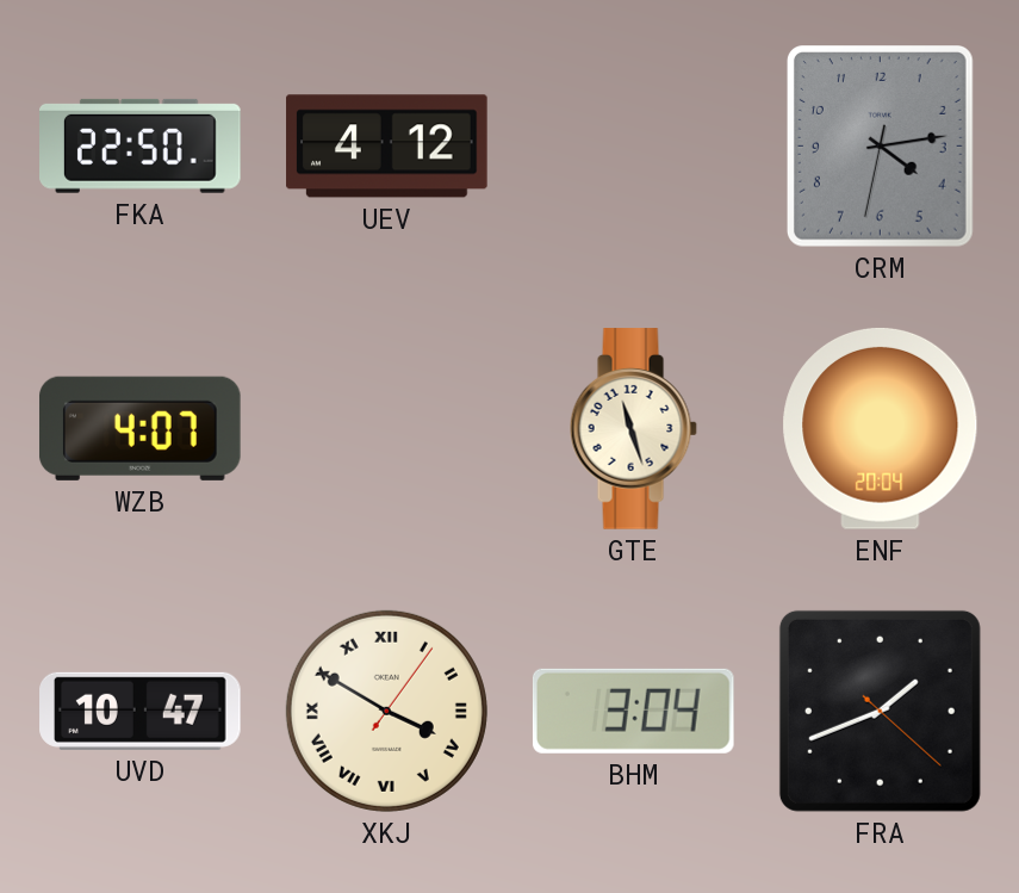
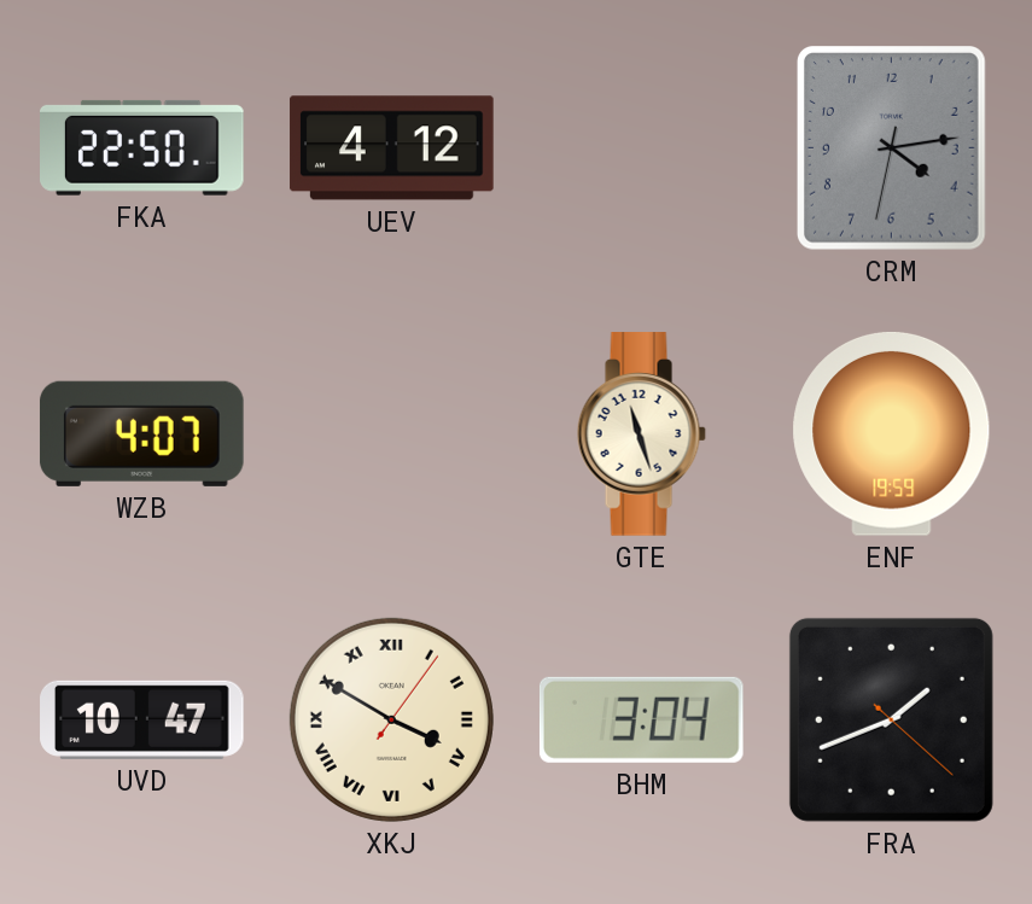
ENF: 20:04 -> 19:59
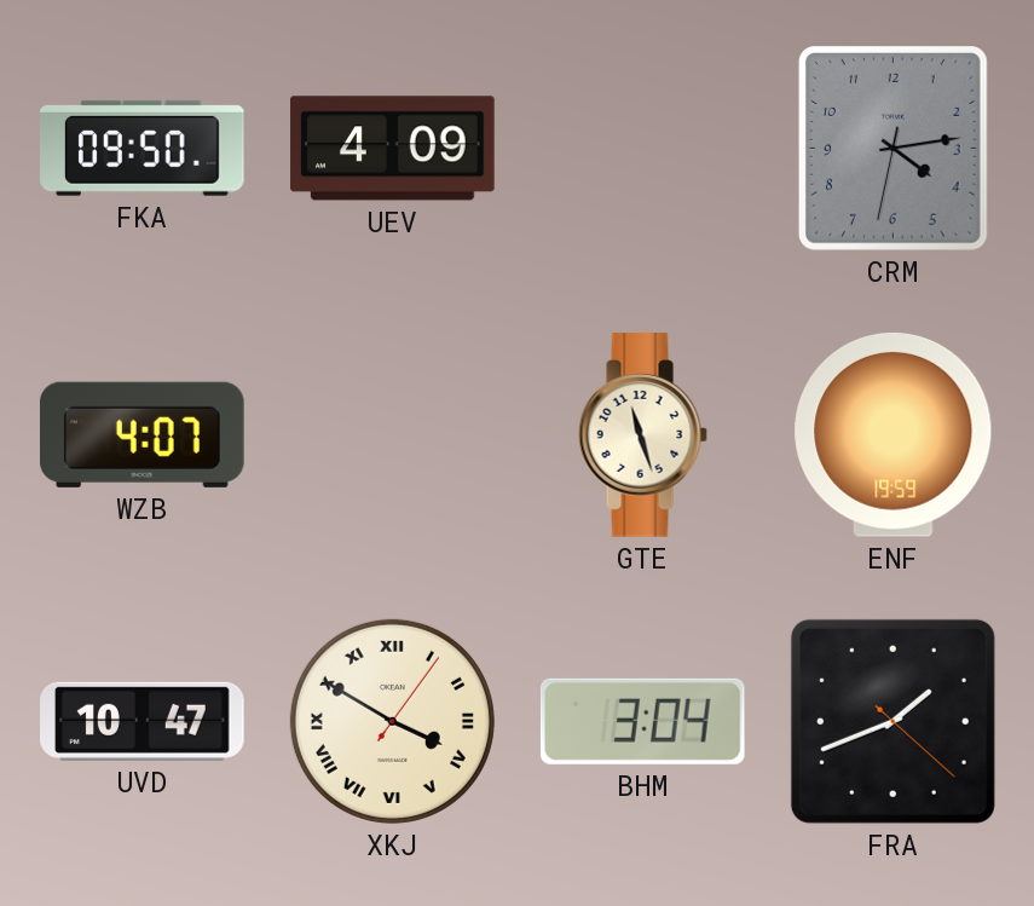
FKA: 22:50 -> 09:50
UEV: 4:12 -> 4:09
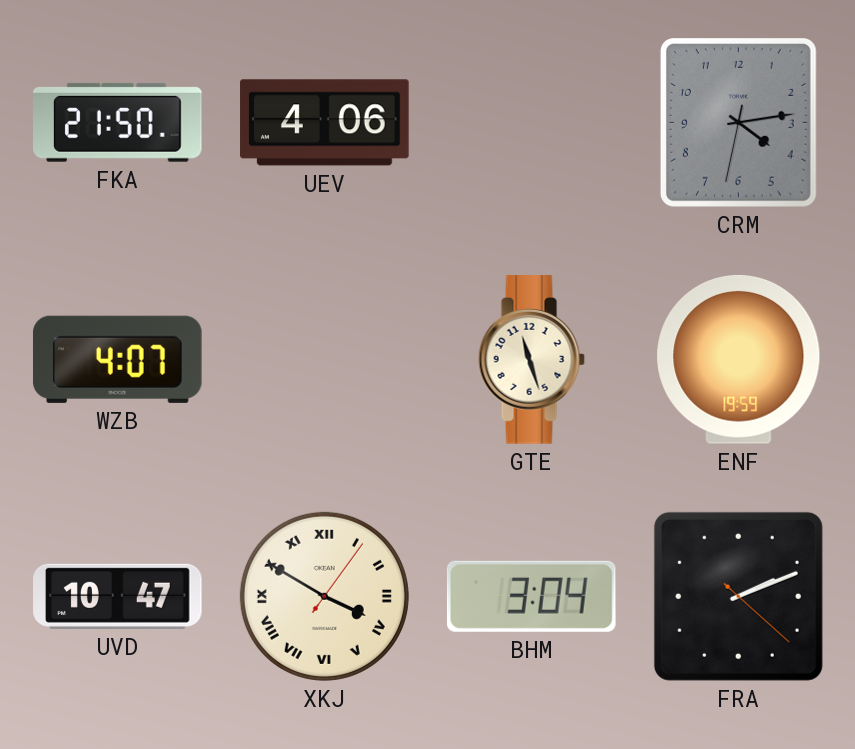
FKA: 09:50 -> 21:50
UEV: 4:09 -> 4:06
FRA: 1:41 -> 2:11
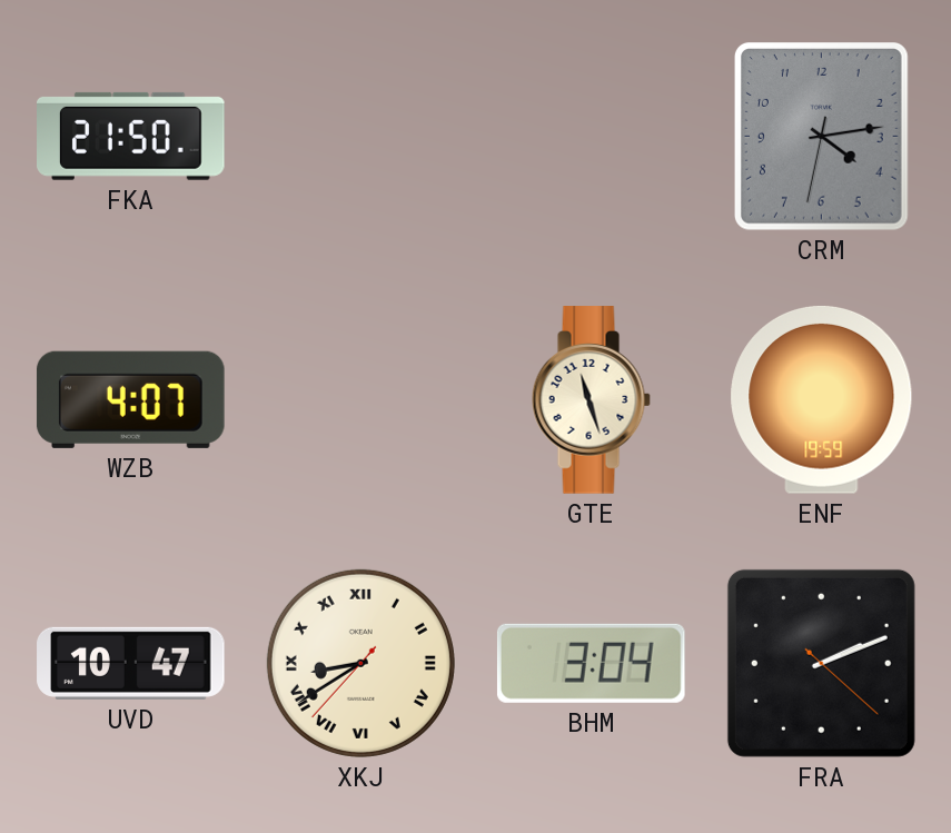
UEV: 4:06 -> none
XKJ: 3:50 -> 8:39
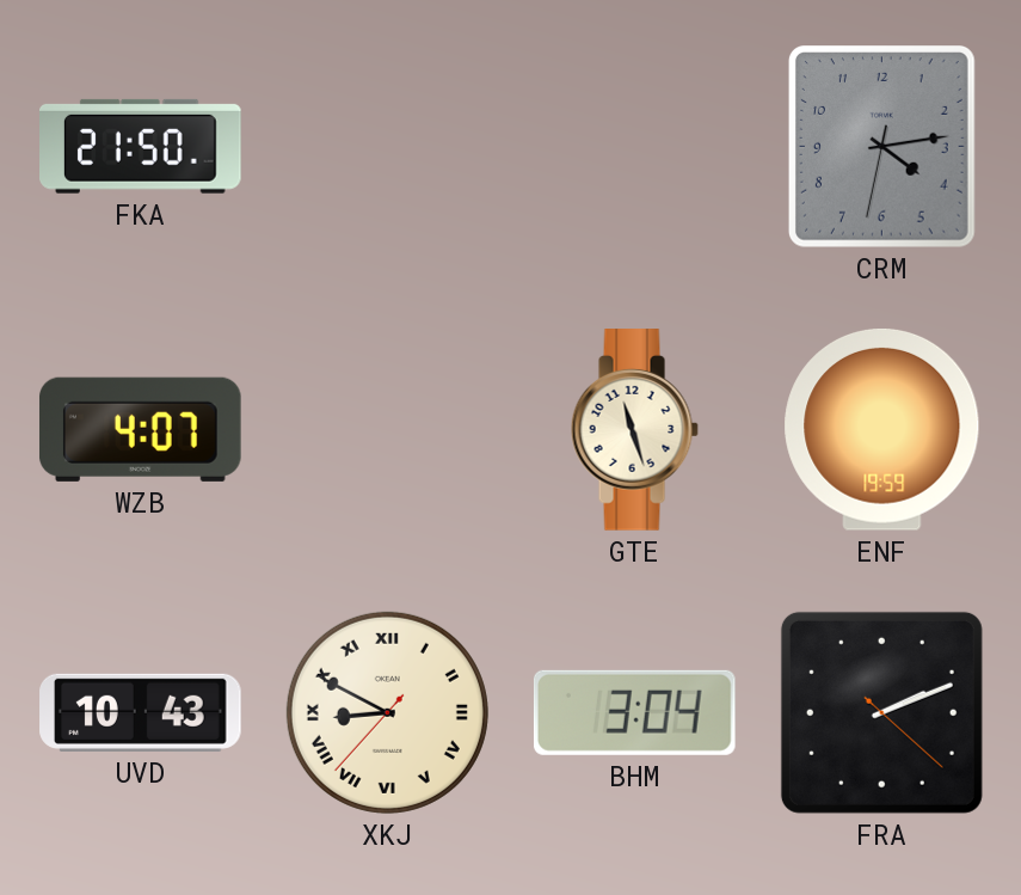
UVD: 10:47 -> 10:43
XKJ: 8:39 -> 8:49
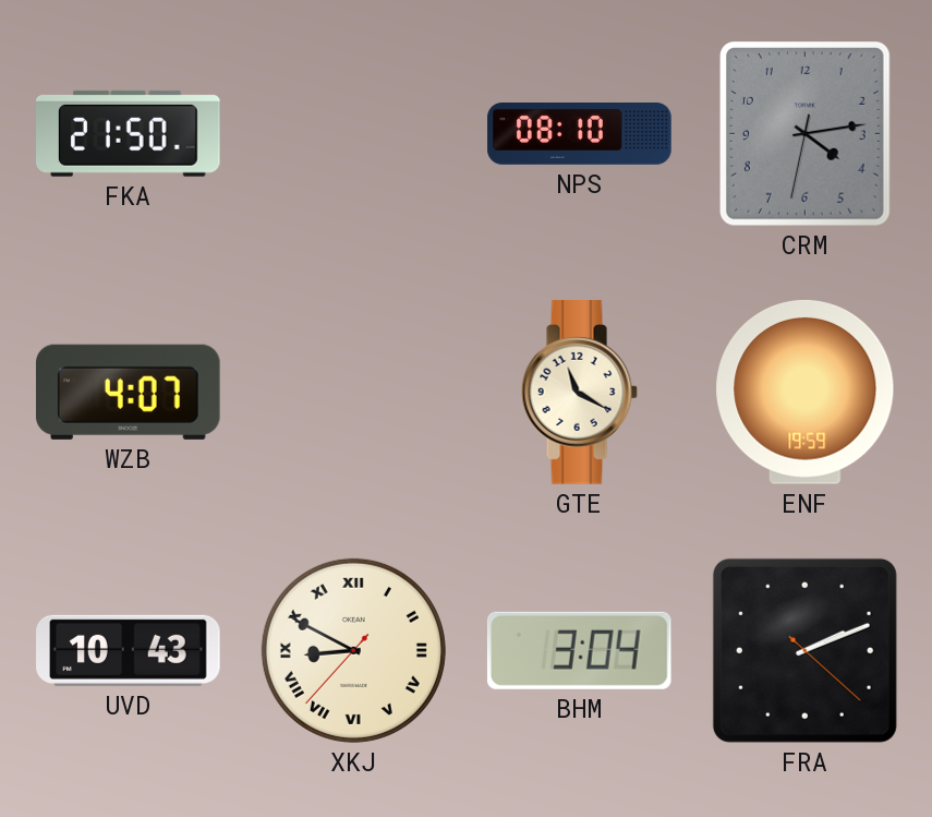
NPS: none -> 08:10
GTE: 11:27 -> 11:20
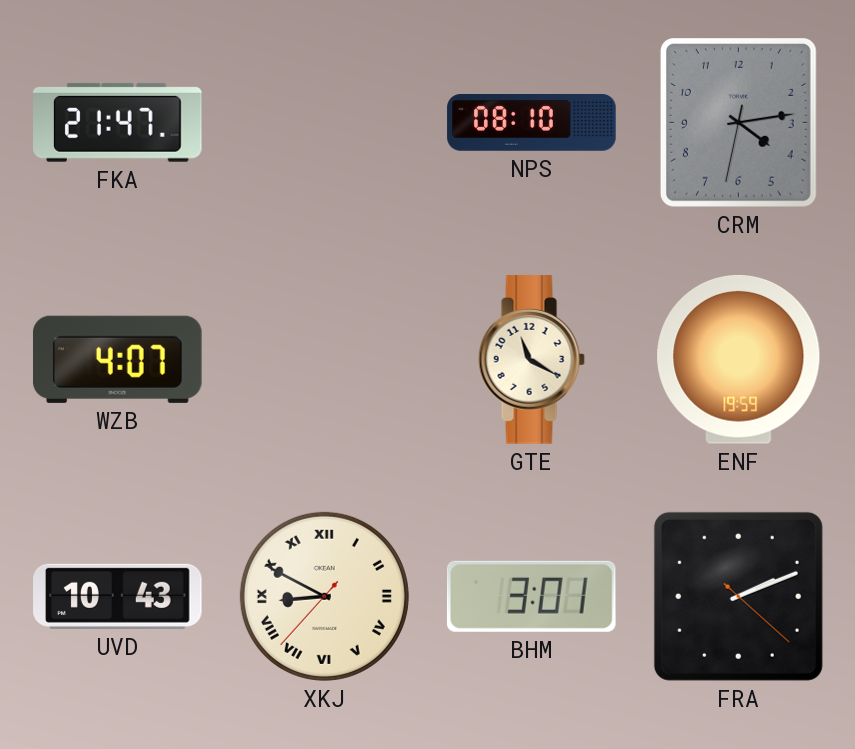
FKA: 21:50 -> 21:47
BHM: 3:04 -> 3:01
